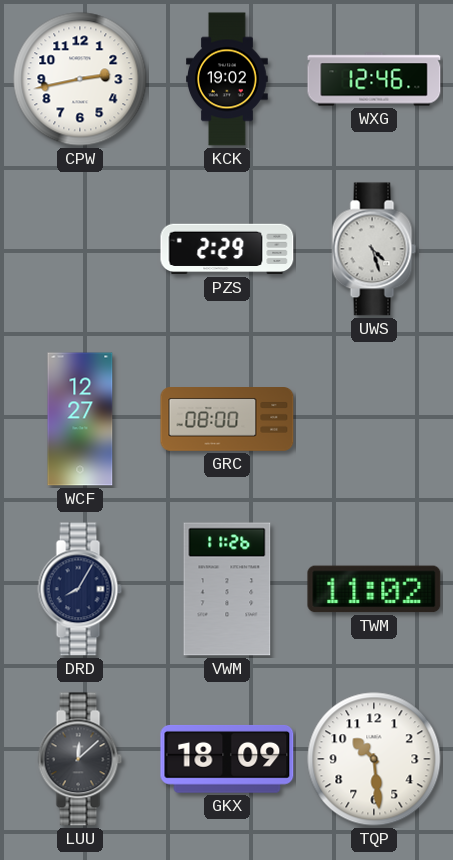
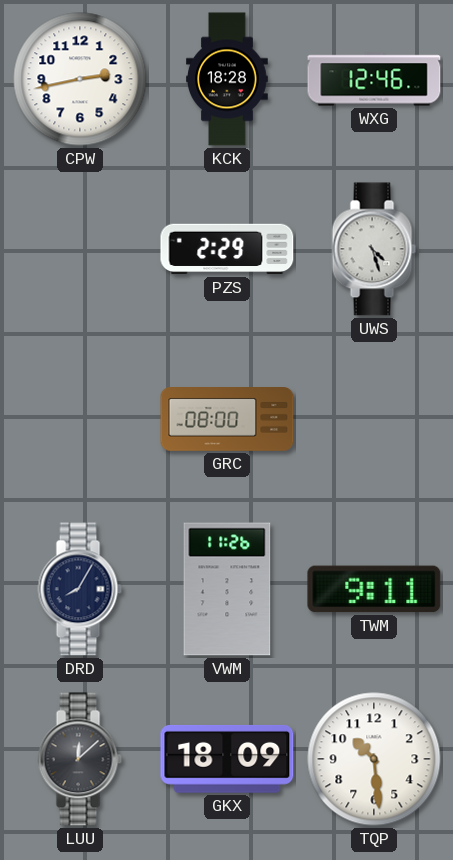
KCK: 19:02 -> 18:28
WCF: 12:27 -> none
TWM: 11:02 -> 9:11
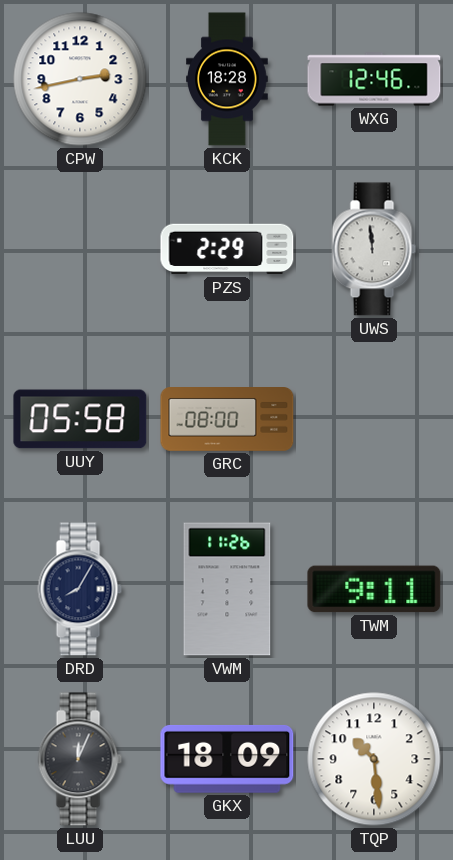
UWS: 4:27 -> 11:59
UUY: none -> 05:58
LUU: 12:08 -> 12:04
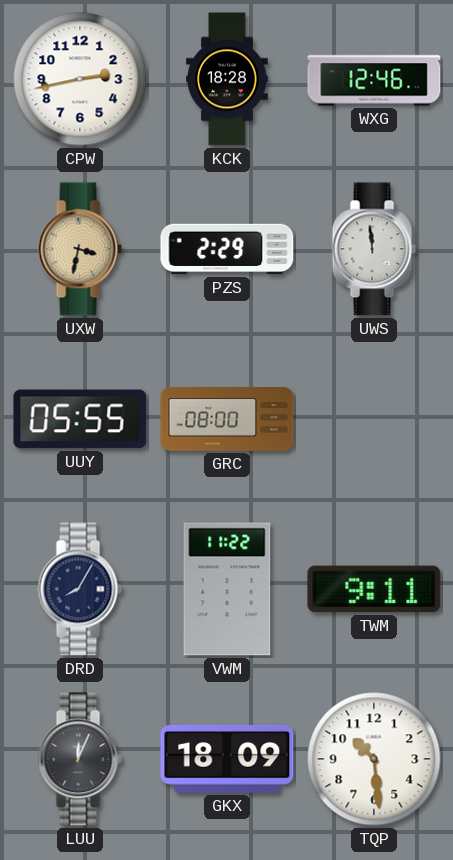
UXW: none -> 3:32
UUY: 05:58 -> 05:55
VWM: 11:26 -> 11:22
